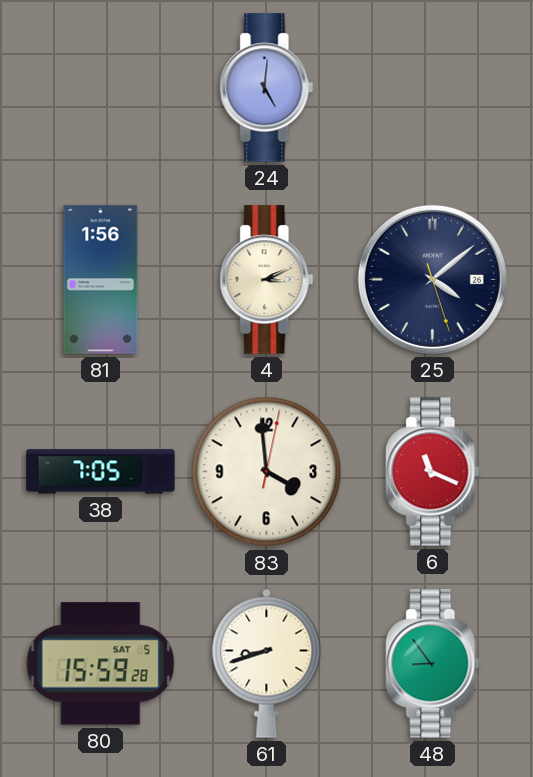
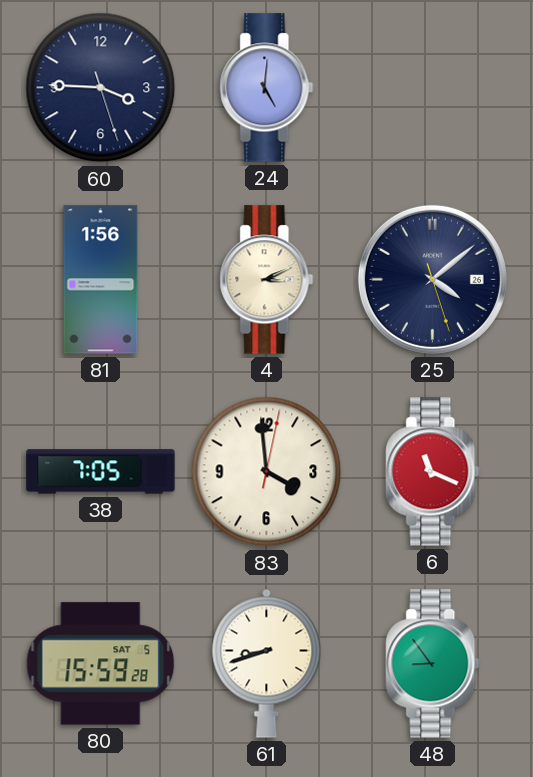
60: none -> 3:45
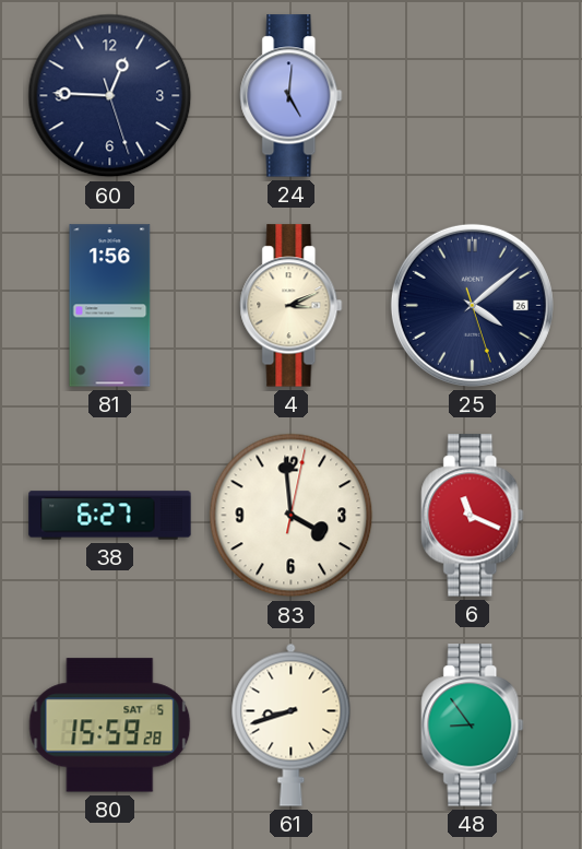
60: 3:45 -> 12:45
38: 7:05 -> 6:27
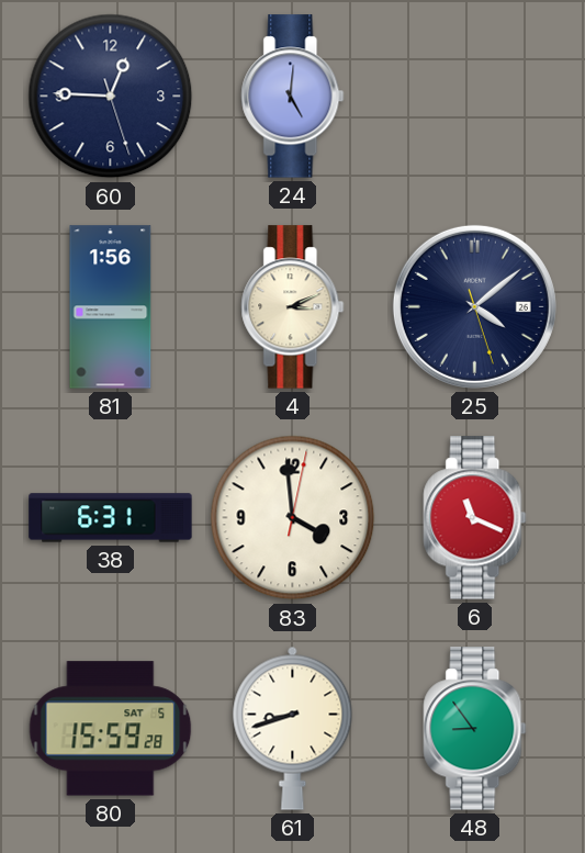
38: 6:27 -> 6:31
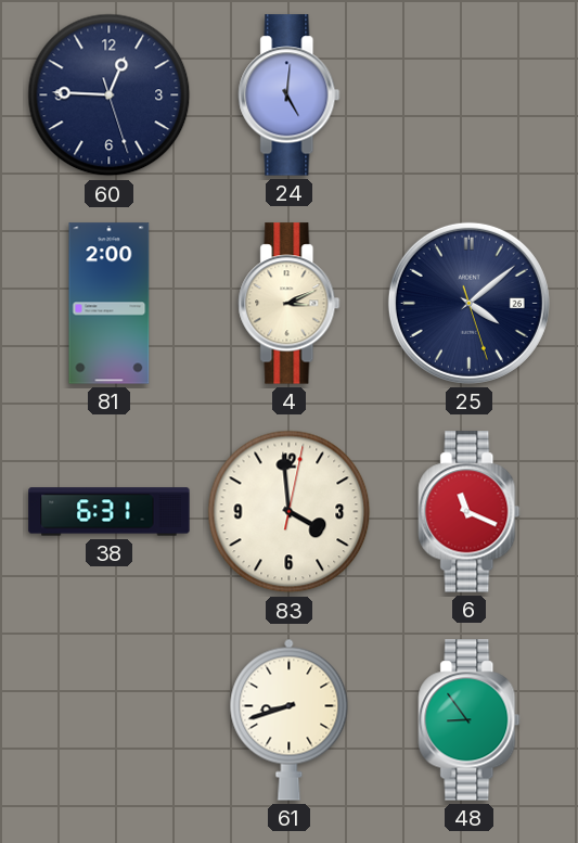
81: 1:56 -> 2:00
80: 15:59 -> none
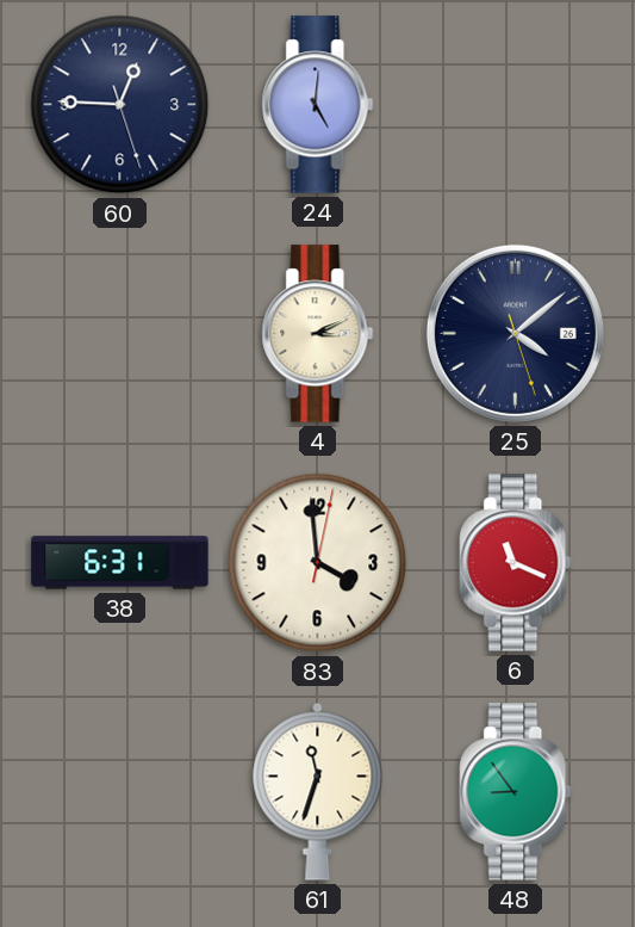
81: 2:00 -> none
61: 8:42 -> 11:33
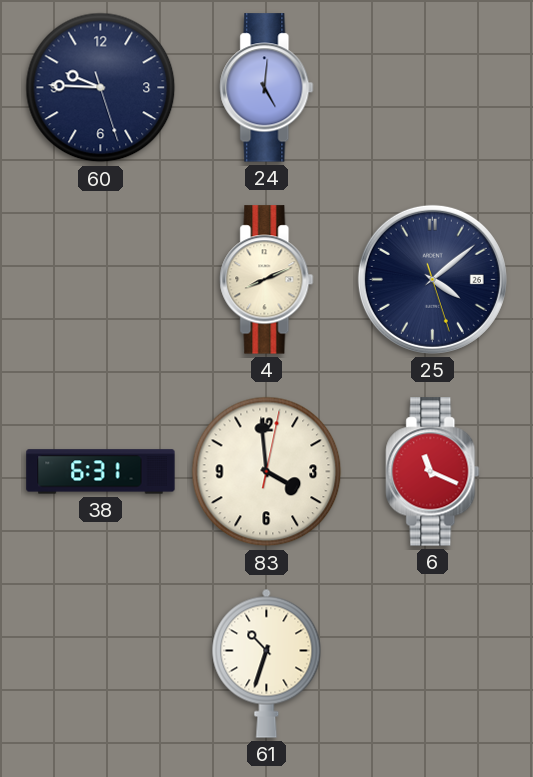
60: 12:45 -> 9:45
4: 3:11 -> 8:11
61: 11:33 -> 10:33
48: 8:54 -> none
